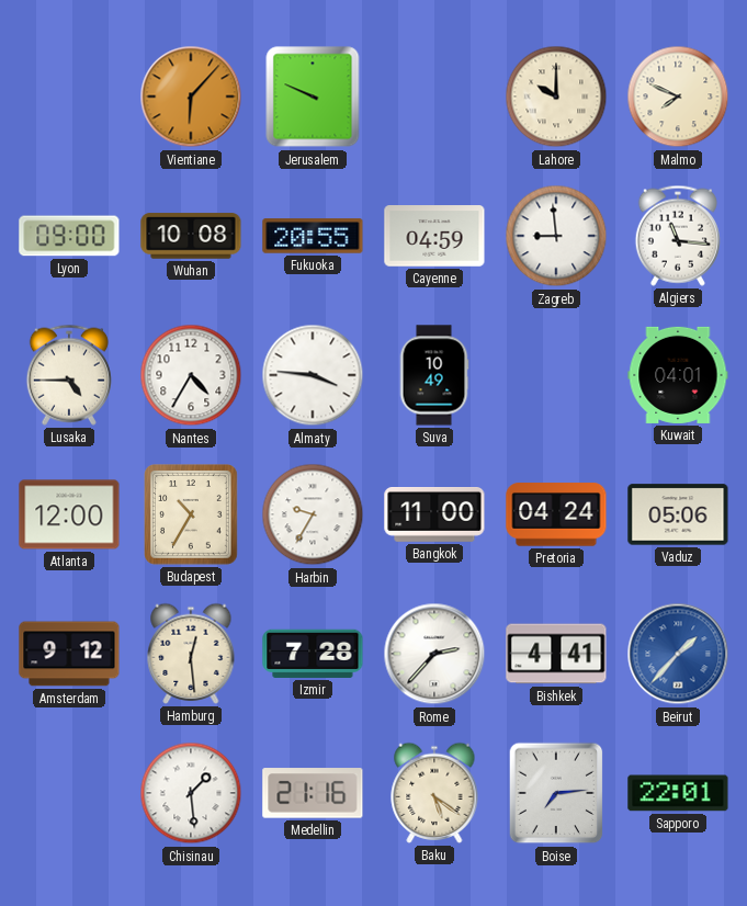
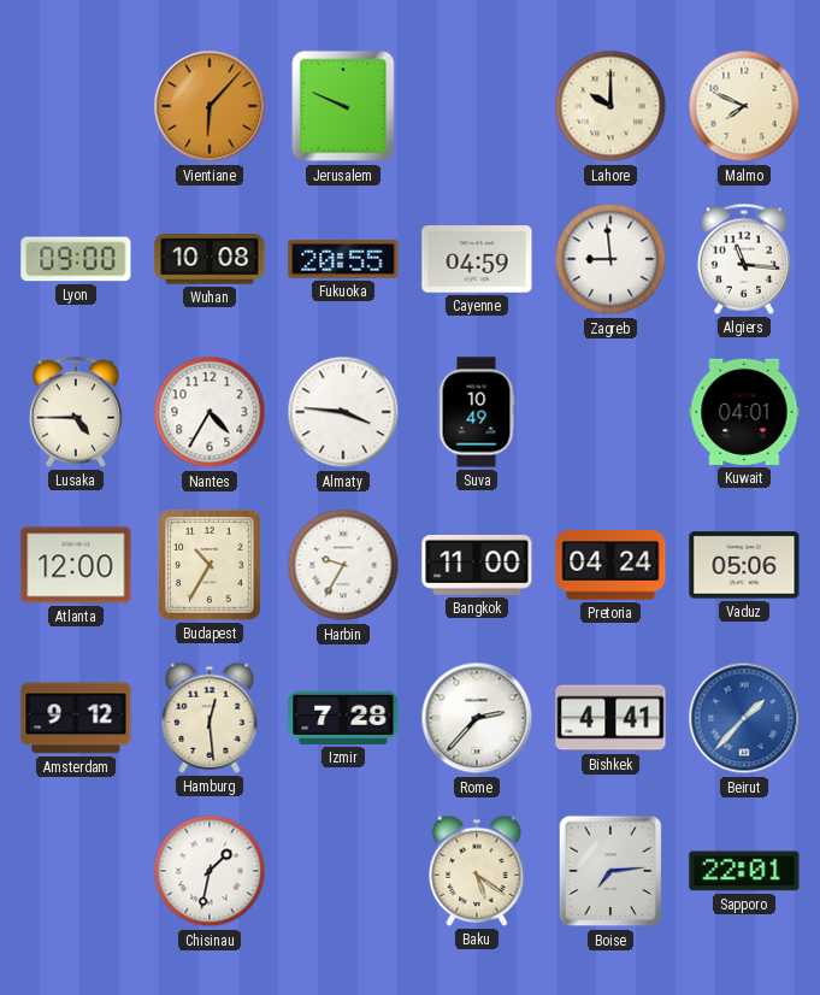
Chisinau: 1:29 -> 1:32
Medellin: 21:16 -> none
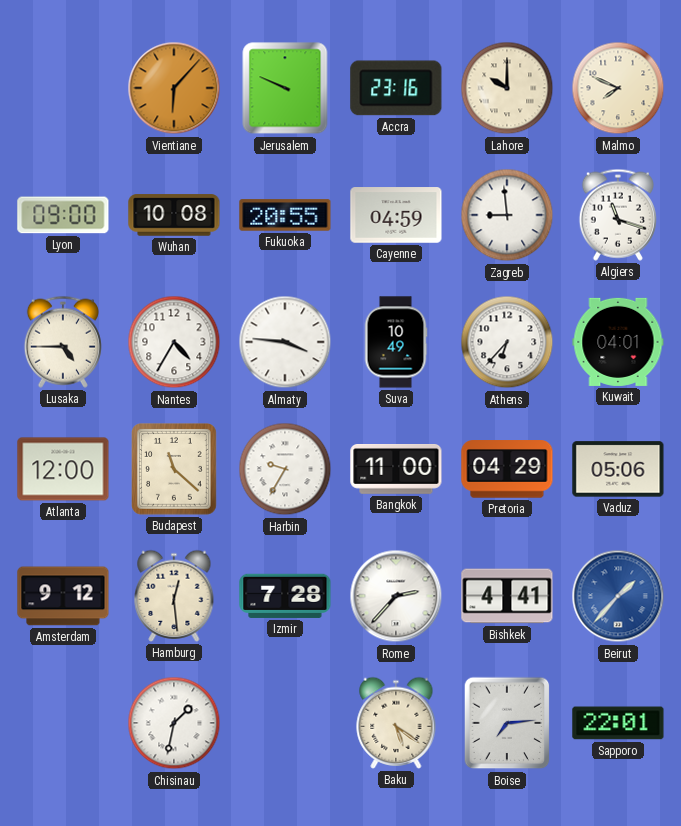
Accra: none -> 23:16
Algiers: 11:16 -> 11:18
Athens: none -> 6:37
Budapest: 10:35 -> 11:22
Pretoria: 04:24 -> 04:29
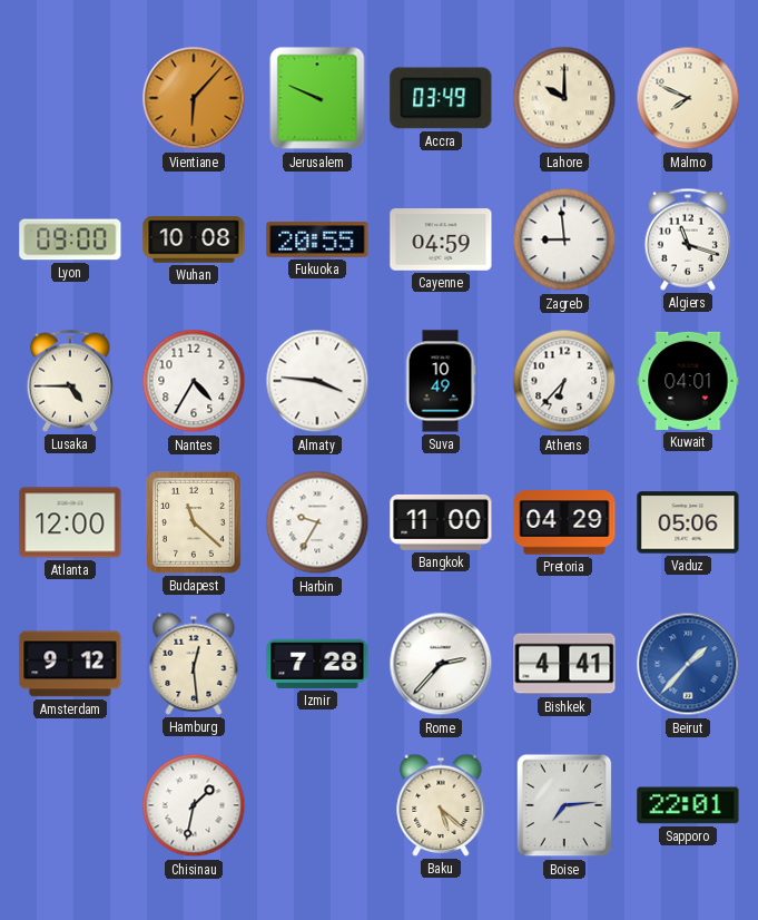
Accra: 23:16 -> 03:49
Baku: 5:21 -> 5:22
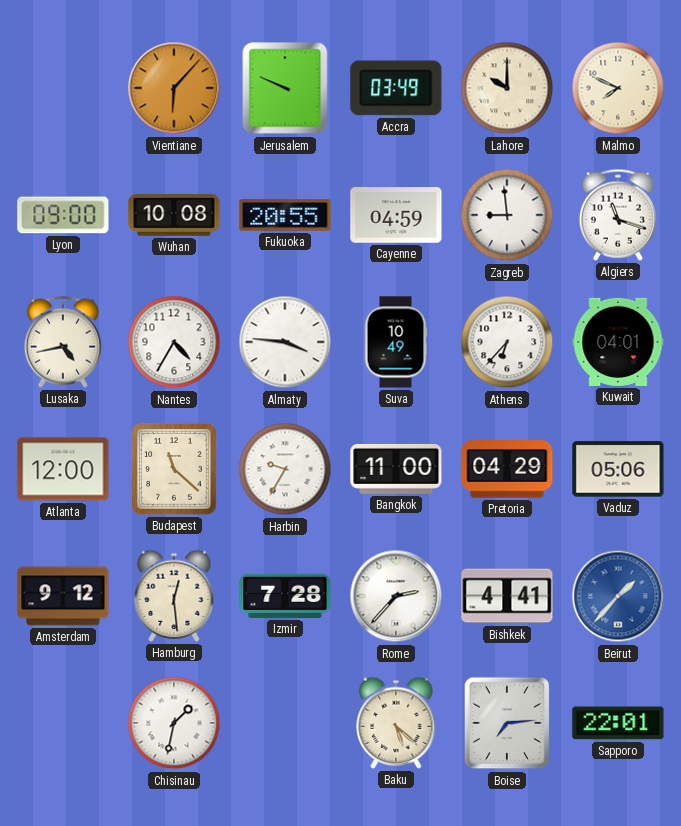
Lusaka: 4:45 -> 4:43
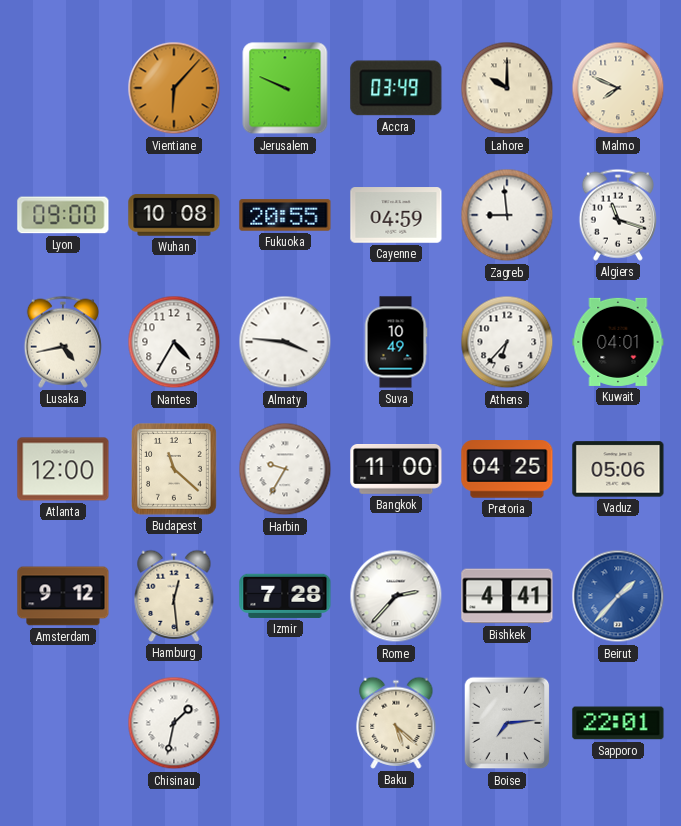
Pretoria: 04:29 -> 04:25
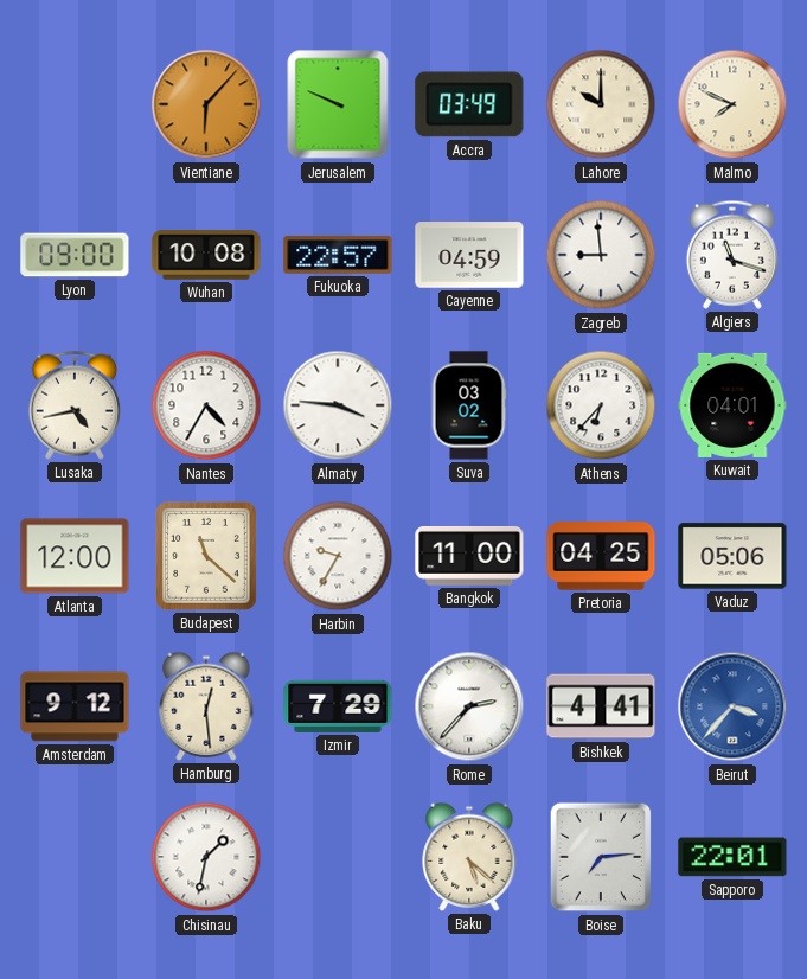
Fukuoka: 20:55 -> 22:57
Suva: 10:49 -> 03:02
Izmir: 7:28 -> 7:29
Beirut: 1:37 -> 3:37
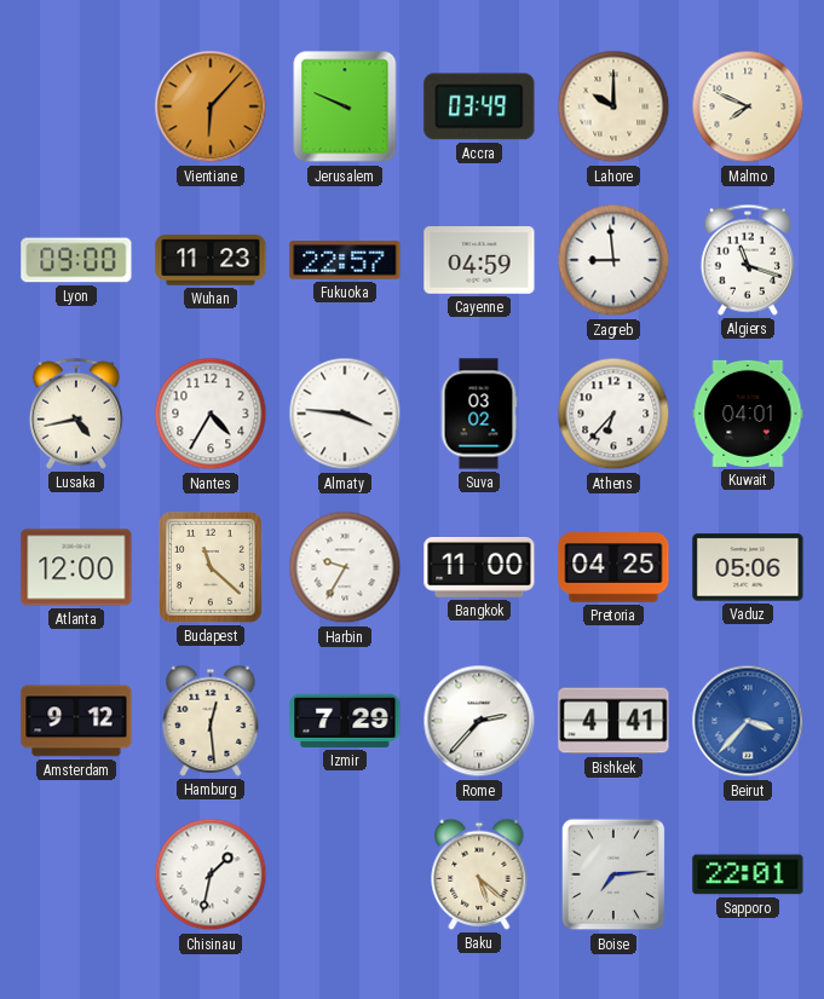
Wuhan: 10:08 -> 11:23
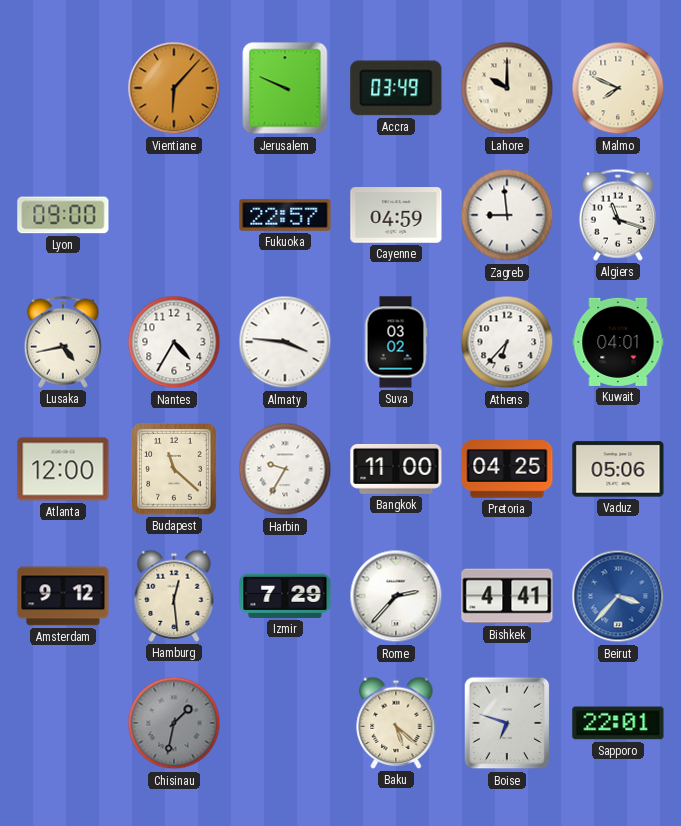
Wuhan: 11:23 -> none
Chisinau dial: white -> grey
Boise: 7:14 -> 6:48
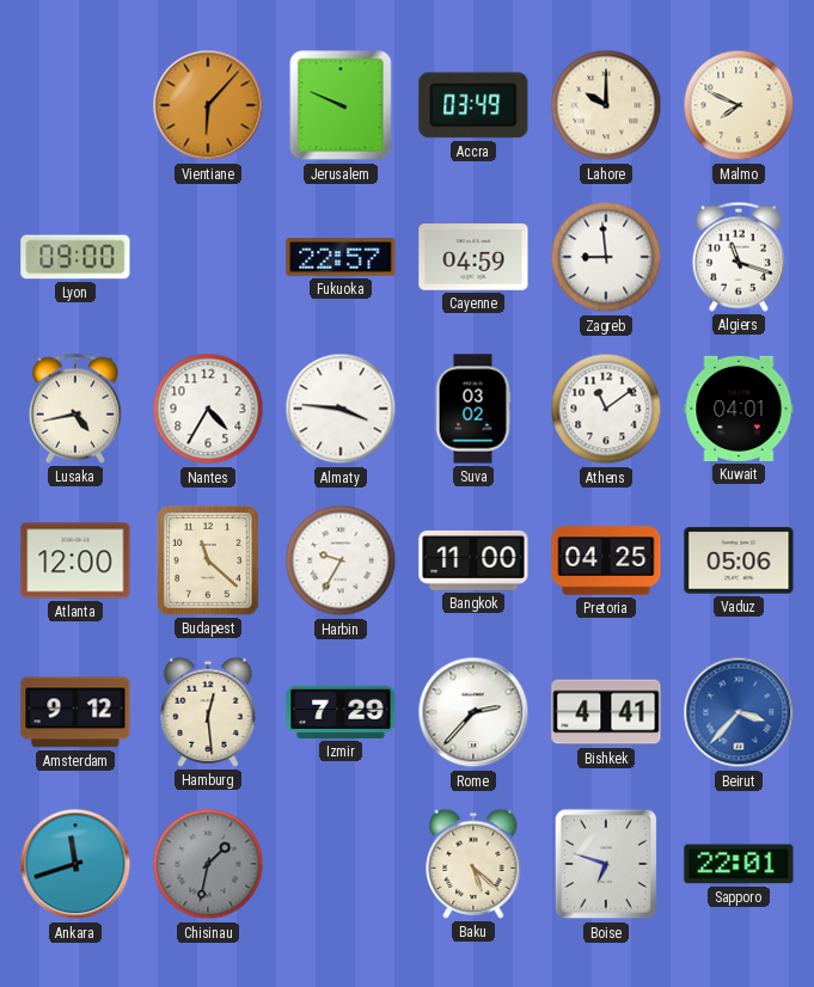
Athens: 6:37 -> 11:09
Ankara: none -> 11:42
